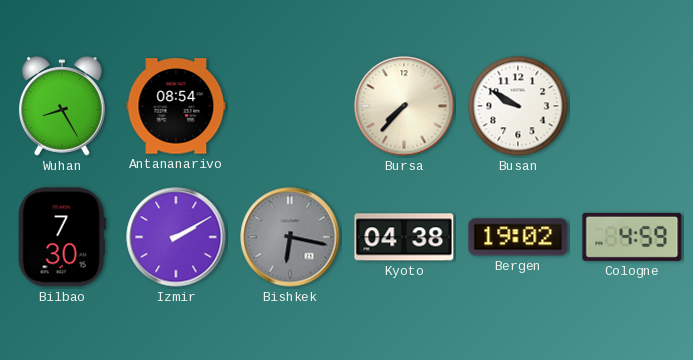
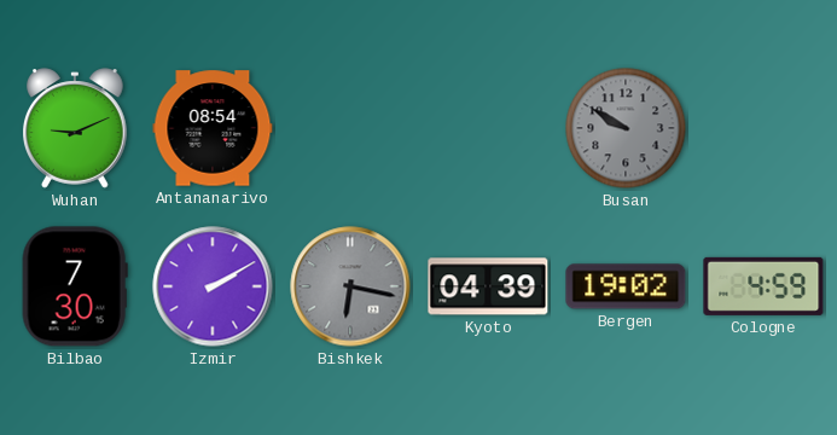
Wuhan: 8:25 -> 9:11
Bursa: 7:37 -> none
Busan dial: white -> grey
Kyoto: 04:38 -> 04:39
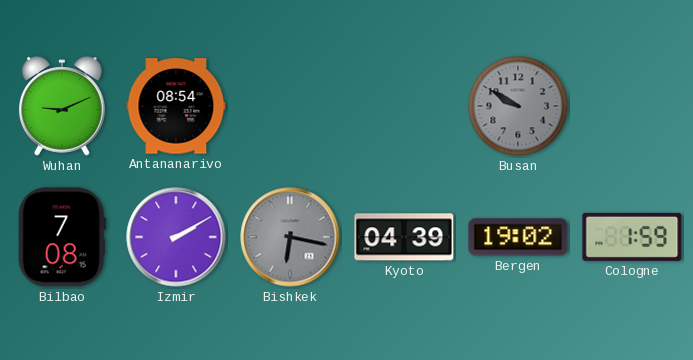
Bilbao: 7:30 -> 7:08
Cologne: 4:59 -> 1:59
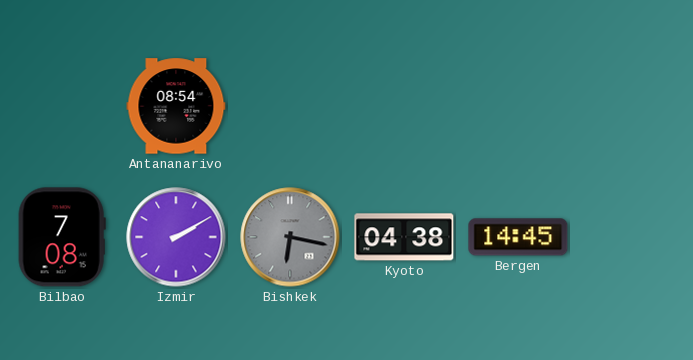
Wuhan: 9:11 -> none
Busan: 9:50 -> none
Kyoto: 04:39 -> 04:38
Bergen: 19:02 -> 14:45
Cologne: 1:59 -> none
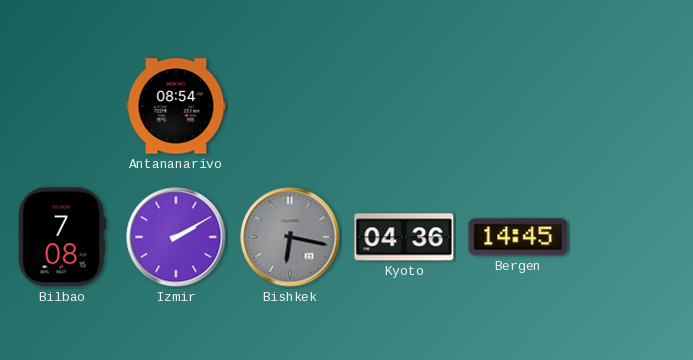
Kyoto: 04:38 -> 04:36
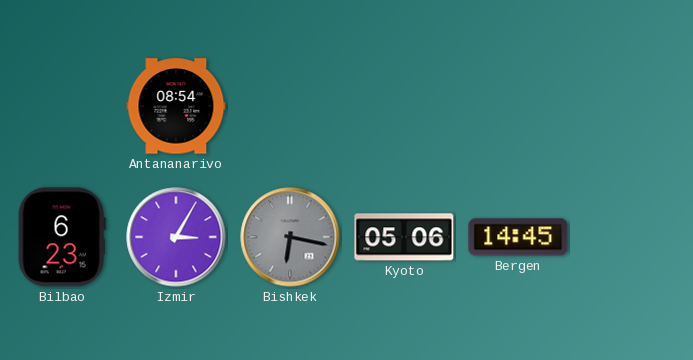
Bilbao: 7:08 -> 6:23
Izmir: 2:10 -> 3:05
Kyoto: 04:36 -> 05:06
